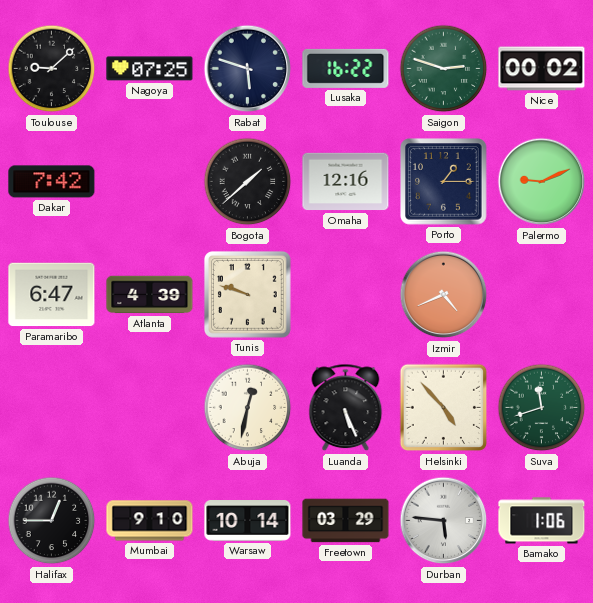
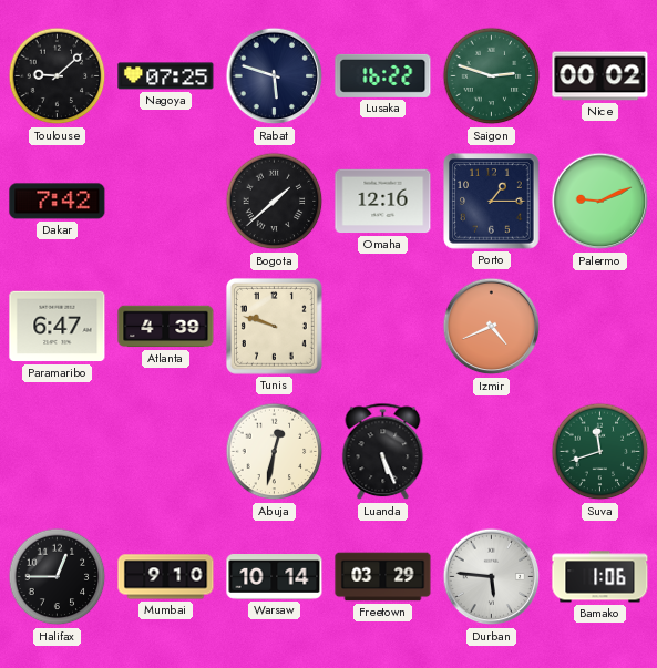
Helsinki: 4:53 -> none
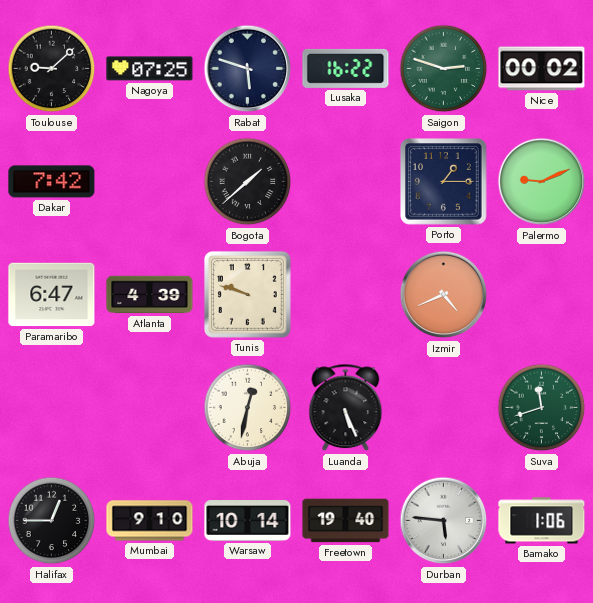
Omaha: 12:16 -> none
Freetown: 03:29 -> 19:40
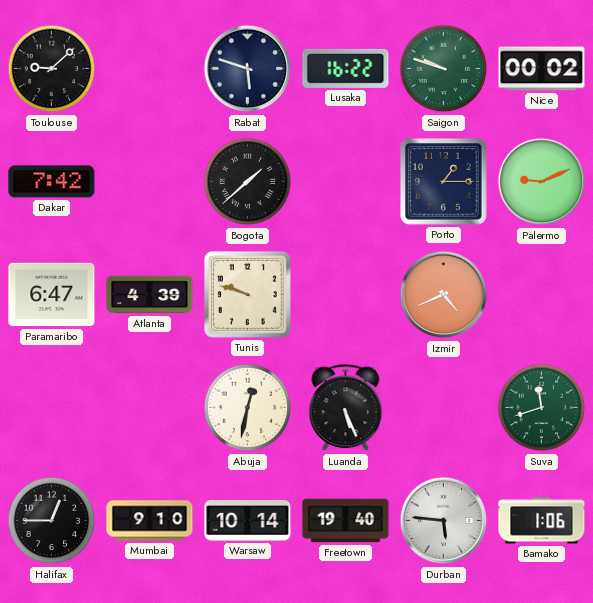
Nagoya: 07:25 -> none
Saigon: 2:48 -> 9:48
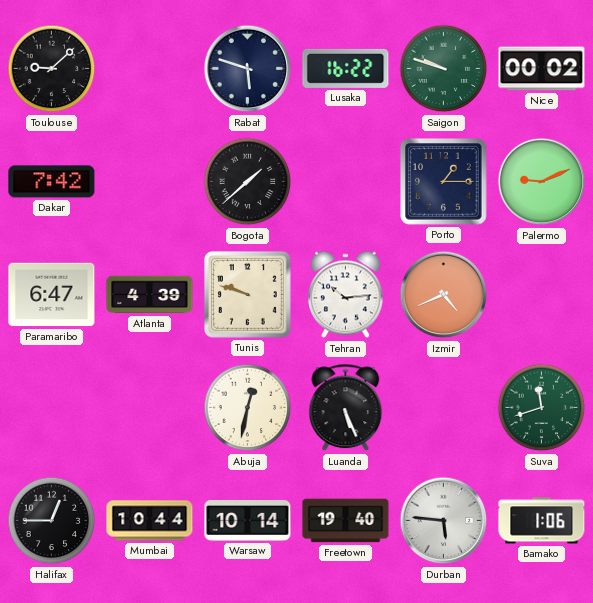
Tehran: none -> 10:14
Mumbai: 9:10 -> 10:44
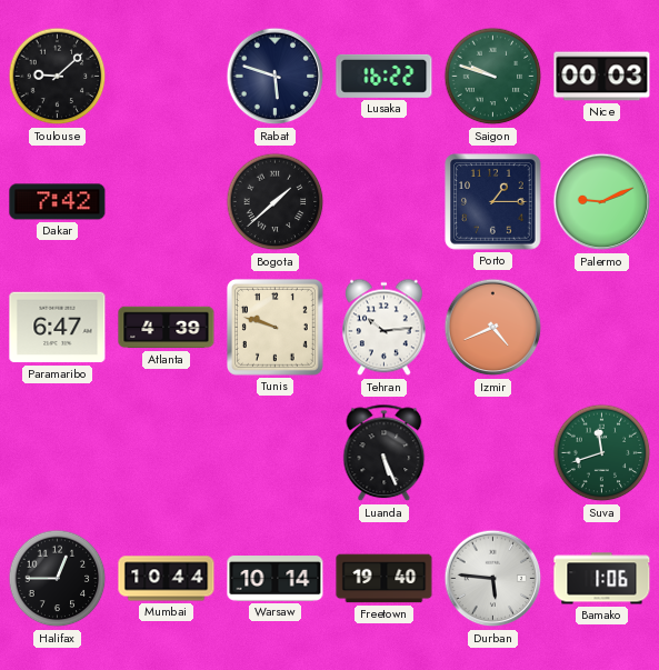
Nice: 00:02 -> 00:03
Abuja: 12:32 -> none
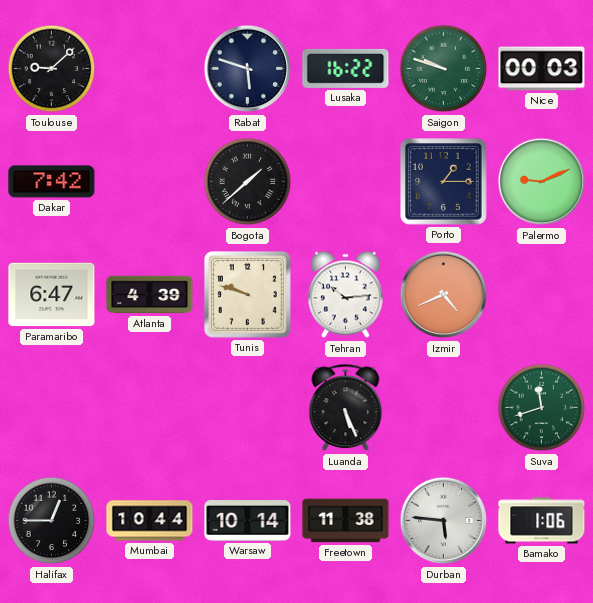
Freetown: 19:40 -> 11:38
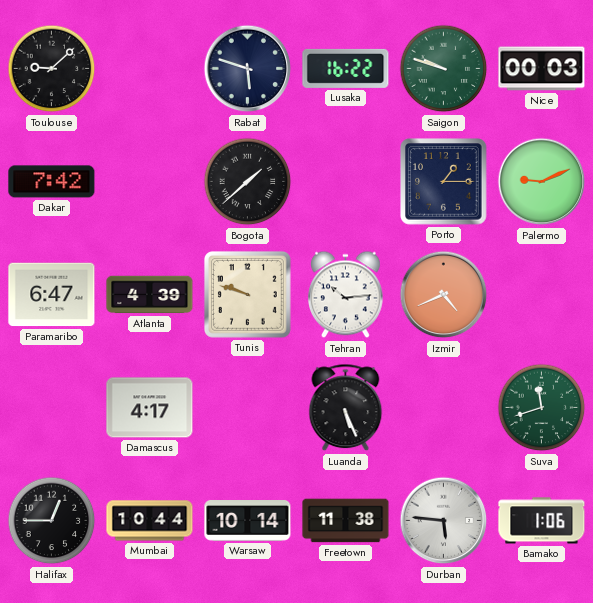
Damascus: none -> 4:17
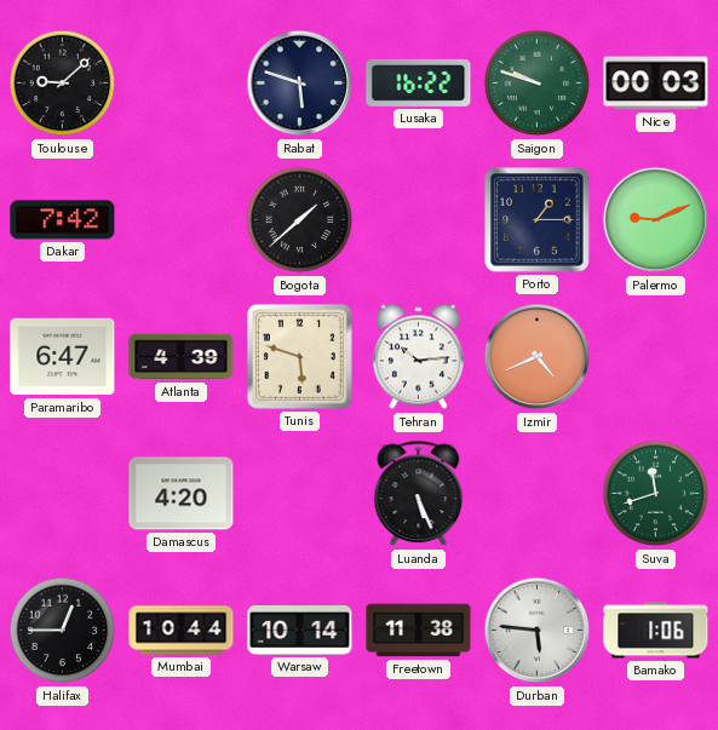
Tunis: 9:48 -> 5:48
Damascus: 4:17 -> 4:20
